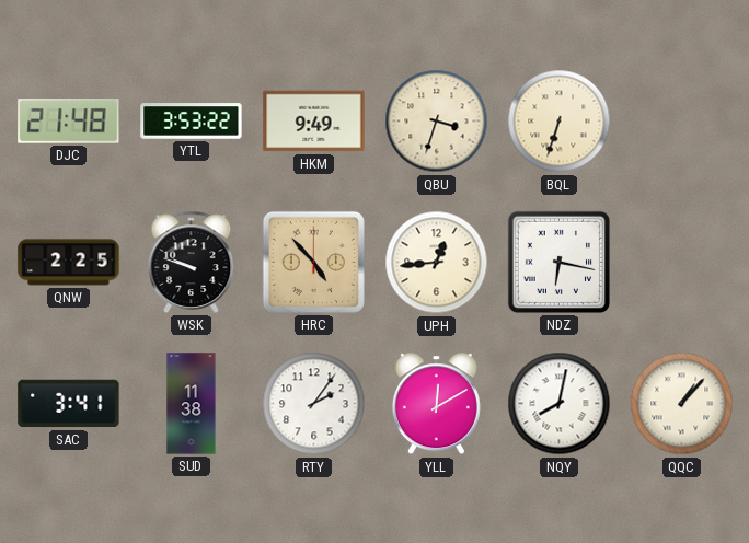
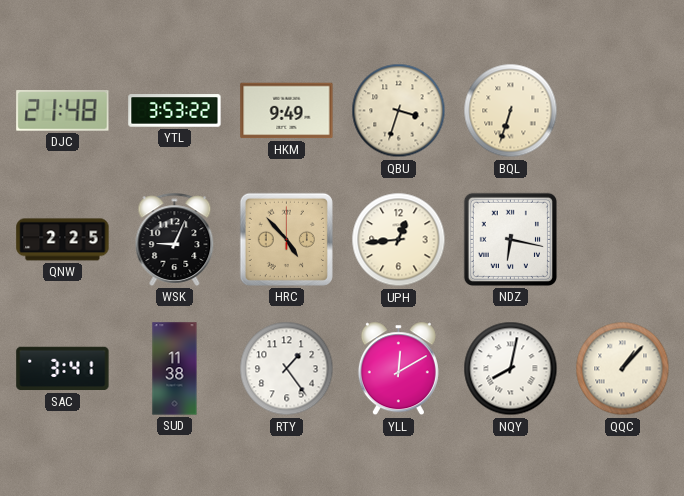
WSK: 9:48 -> 9:04
RTY: 2:06 -> 1:24
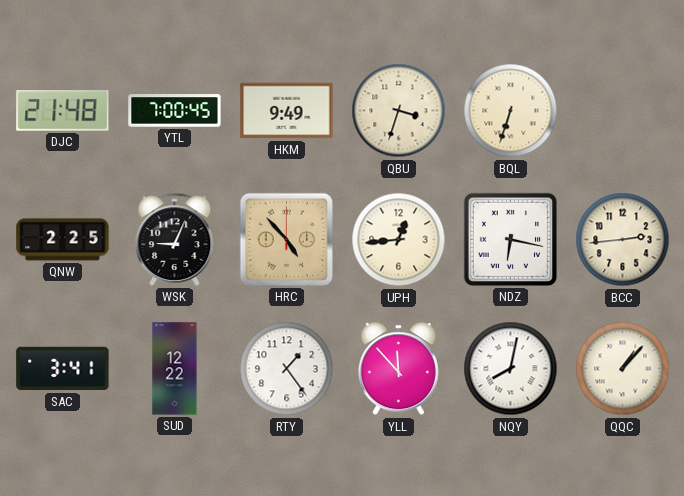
YTL: 3:53 -> 7:00
BCC: none -> 2:44
SUD: 11:38 -> 12:22
YLL: 12:10 -> 11:53
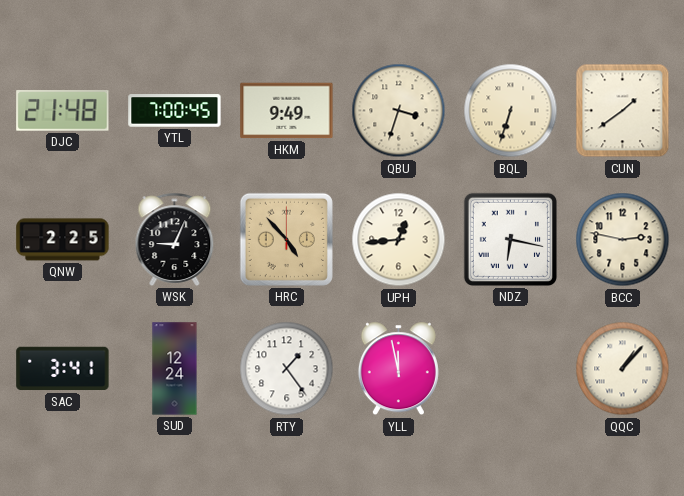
CUN: none -> 1:39
BCC: 2:44 -> 2:47
SUD: 12:22 -> 12:24
YLL: 11:53 -> 11:58
NQY: 8:02 -> none
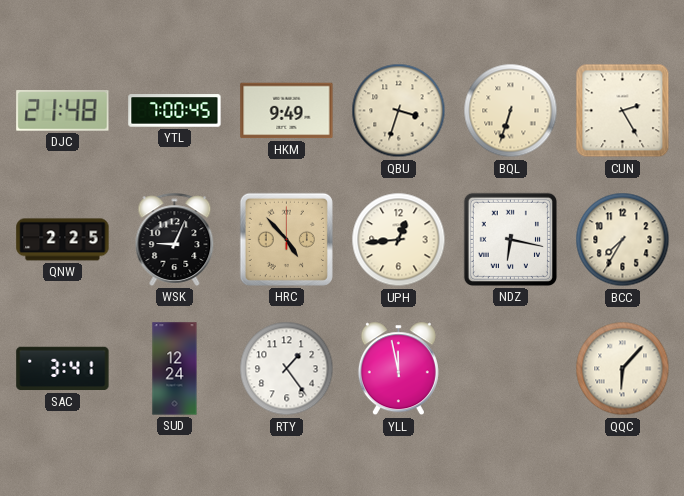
CUN: 1:39 -> 2:25
BCC: 2:47 -> 7:35
QQC: 1:07 -> 6:07
